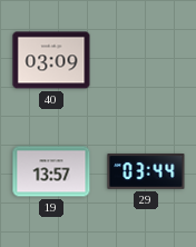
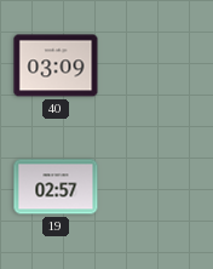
19: 13:57 -> 02:57
29: 03:44 -> none
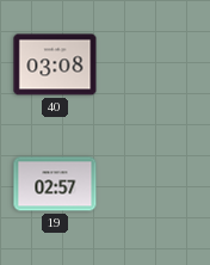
40: 03:09 -> 03:08
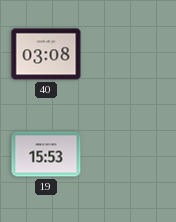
19: 02:57 -> 15:53
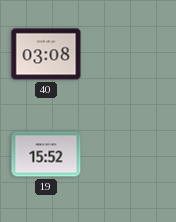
19: 15:53 -> 15:52
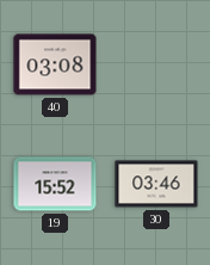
30: none -> 03:46
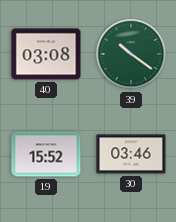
39: none -> 10:21
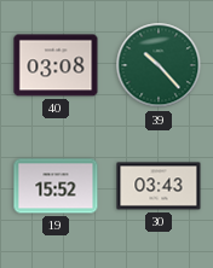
39: 10:21 -> 10:23
30: 03:46 -> 03:43
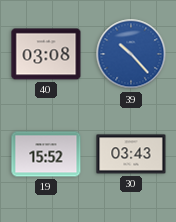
39 dial: green -> blue
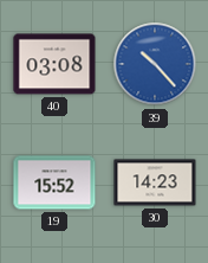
30: 03:43 -> 14:23
